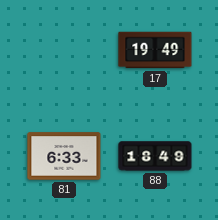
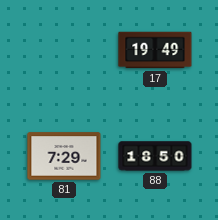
81: 6:33 -> 7:29
88: 18:49 -> 18:50
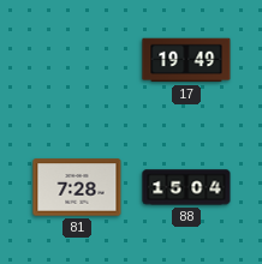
81: 7:29 -> 7:28
88: 18:50 -> 15:04
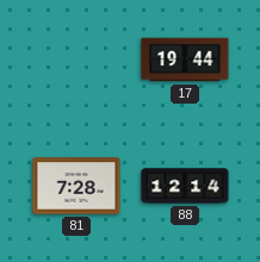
17: 19:49 -> 19:44
88: 15:04 -> 12:14
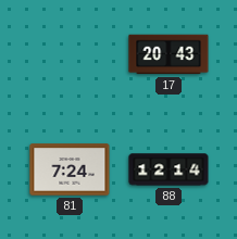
17: 19:44 -> 20:43
81: 7:28 -> 7:24
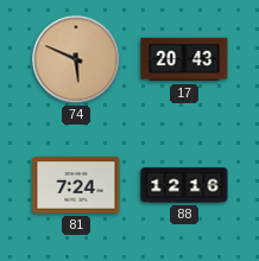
74: none -> 5:49
88: 12:14 -> 12:16
